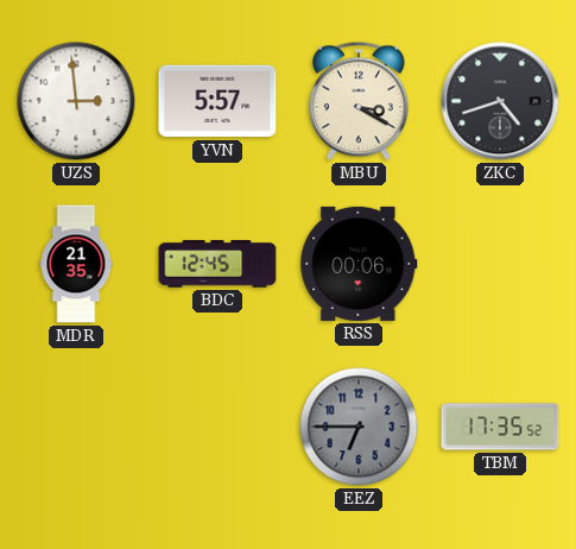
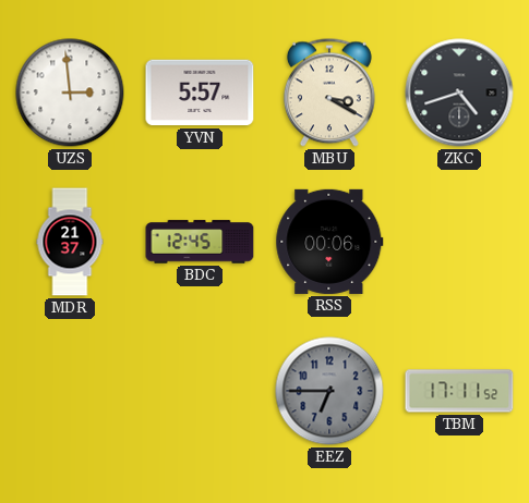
MDR: 21:35 -> 21:37
TBM: 17:35 -> 17:11
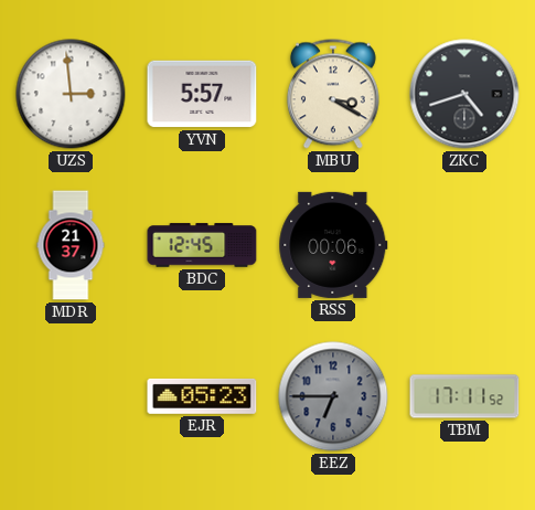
EJR: none -> 05:23
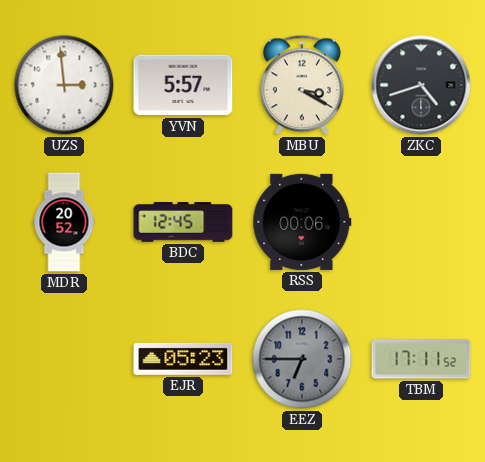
MDR: 21:37 -> 20:52
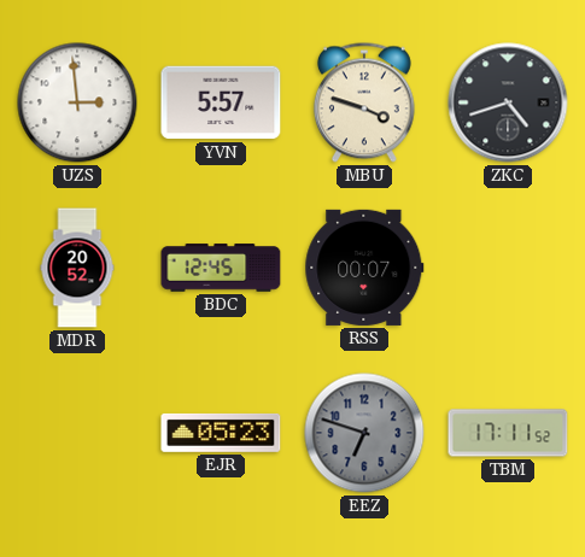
MBU: 3:20 -> 3:48
RSS: 00:06 -> 00:07
EEZ: 6:45 -> 6:48
